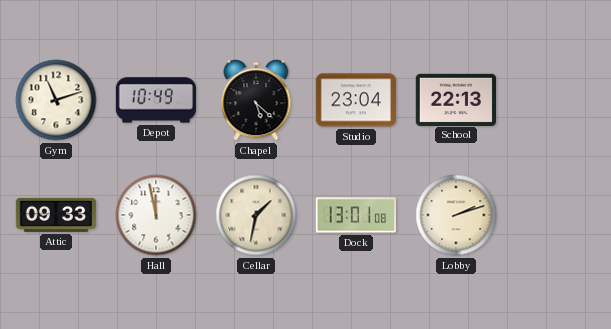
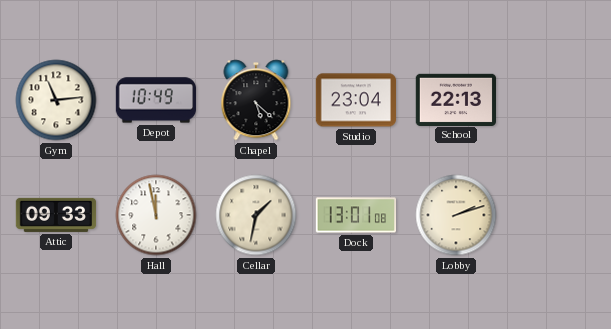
Gym: 11:12 -> 11:14
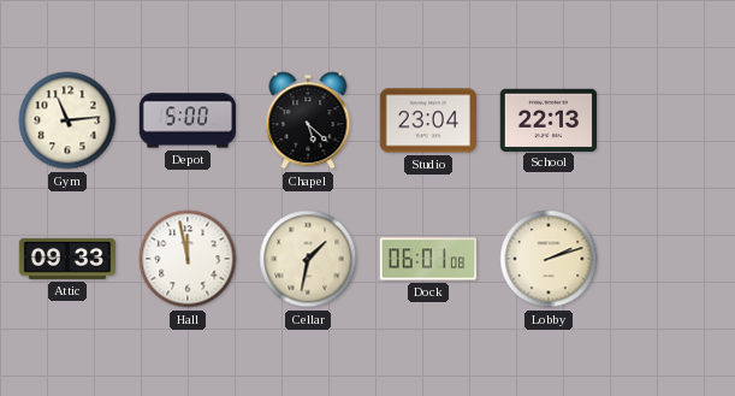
Depot: 10:49 -> 5:00
Dock: 13:01 -> 06:01
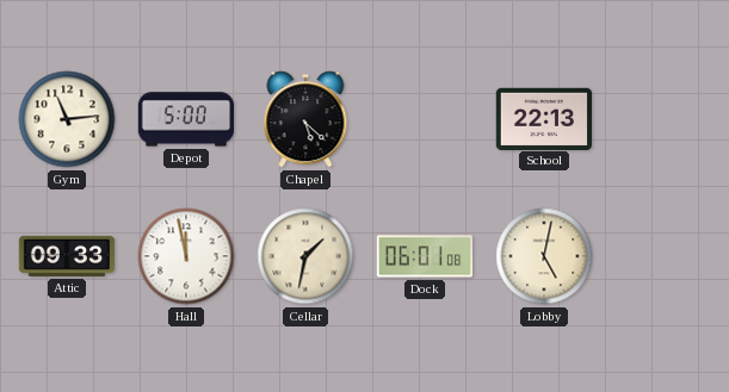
Studio: 23:04 -> none
Lobby: 2:12 -> 5:02
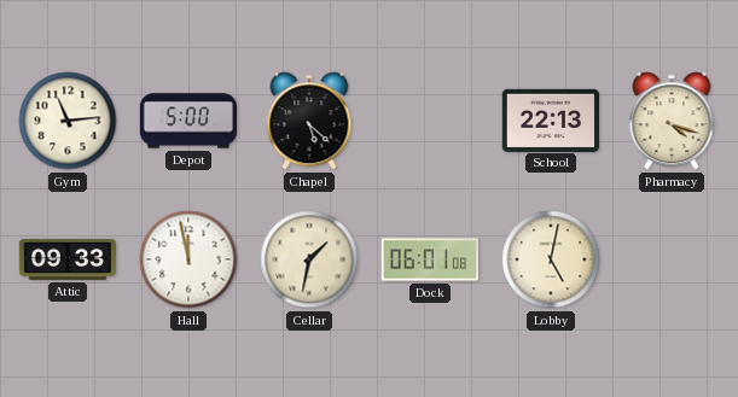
Pharmacy: none -> 4:18
